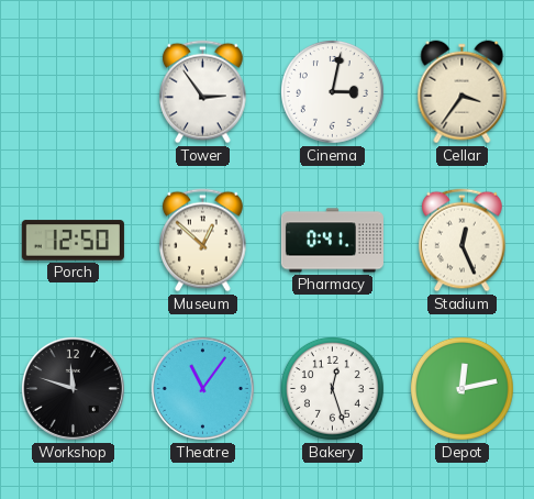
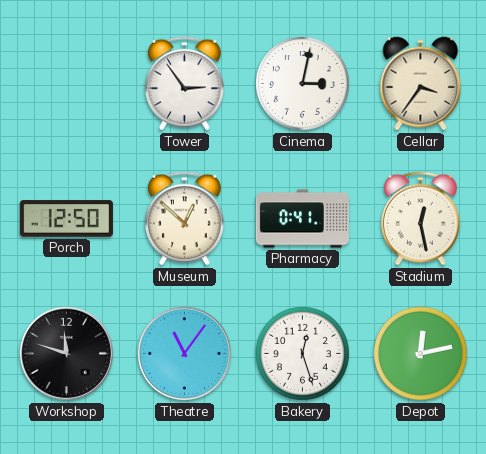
Stadium: 12:26 -> 12:28
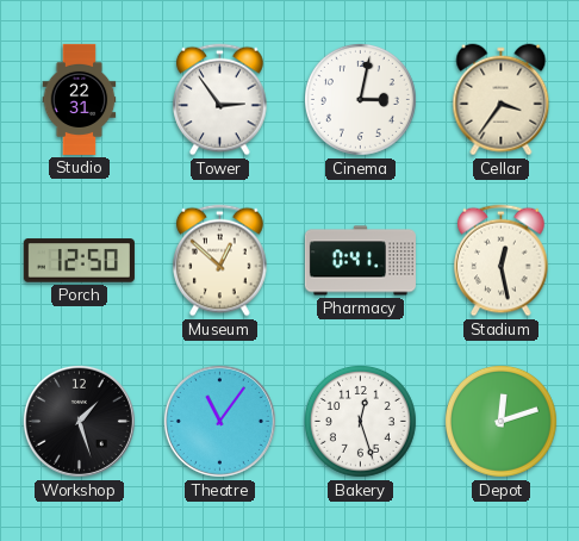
Studio: none -> 22:31
Workshop: 11:48 -> 1:27
Depot: 12:13 -> 12:12
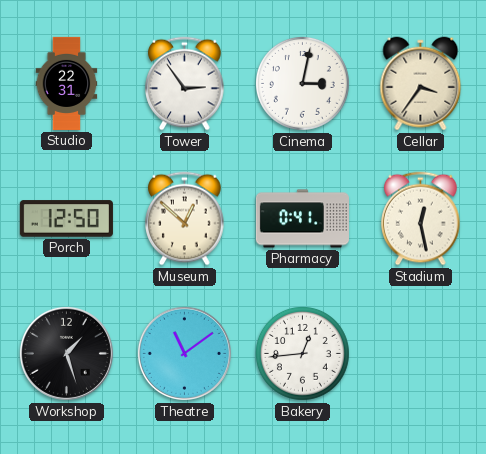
Theatre: 11:06 -> 11:09
Bakery: 12:27 -> 12:44
Depot: 12:12 -> none
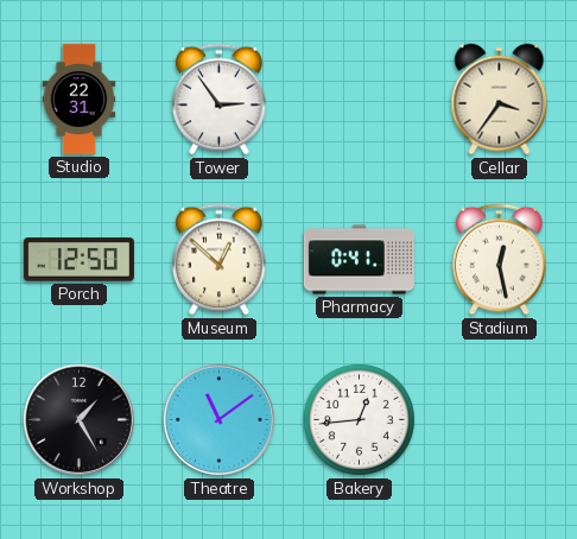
Cinema: 3:02 -> none
Workshop: 1:27 -> 1:25
